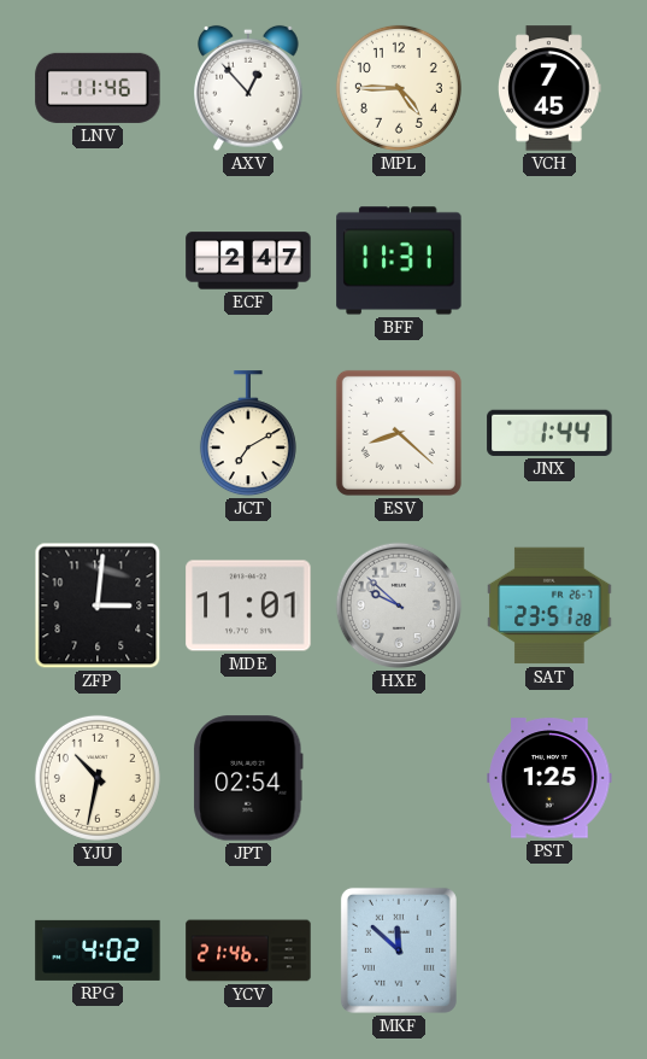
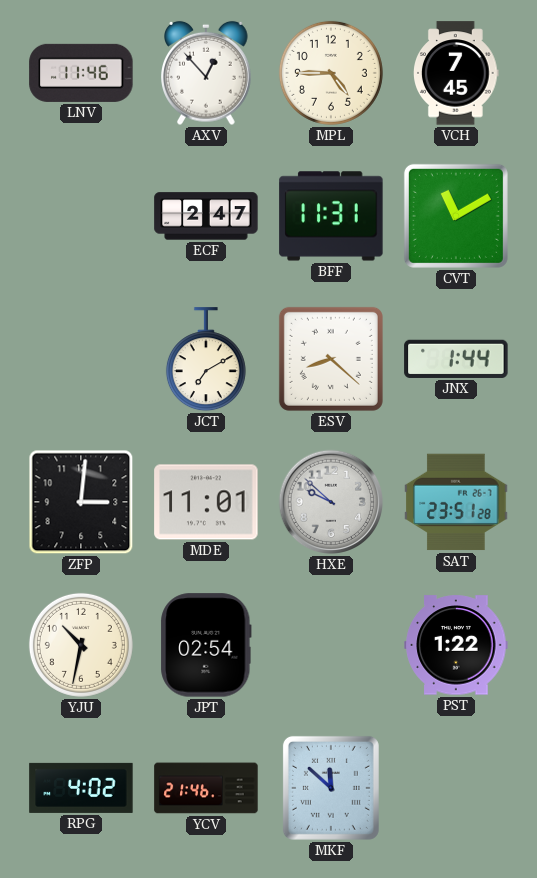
CVT: none -> 11:10
PST: 1:25 -> 1:22
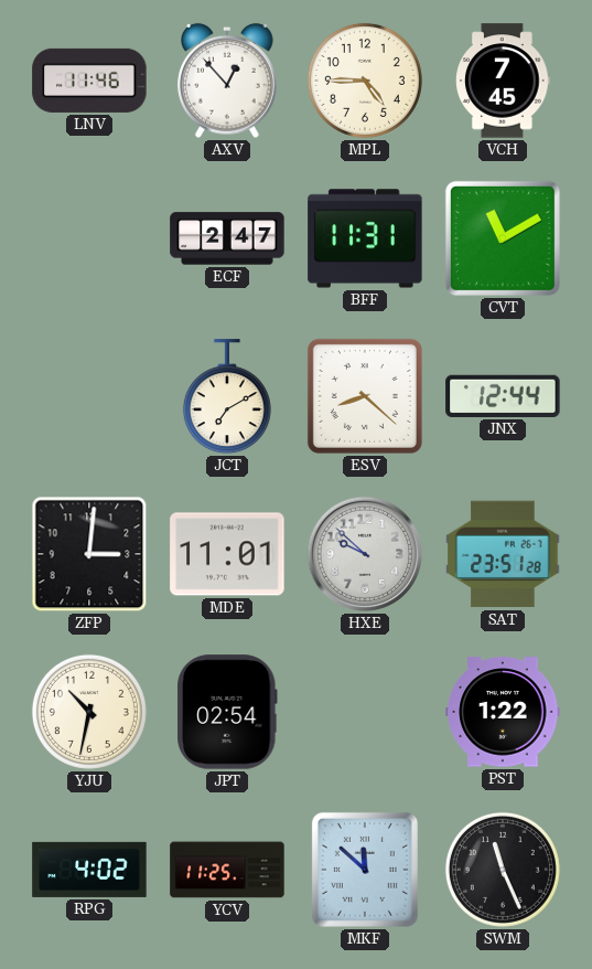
JNX: 1:44 -> 12:44
YCV: 21:46 -> 11:25
SWM: none -> 11:26
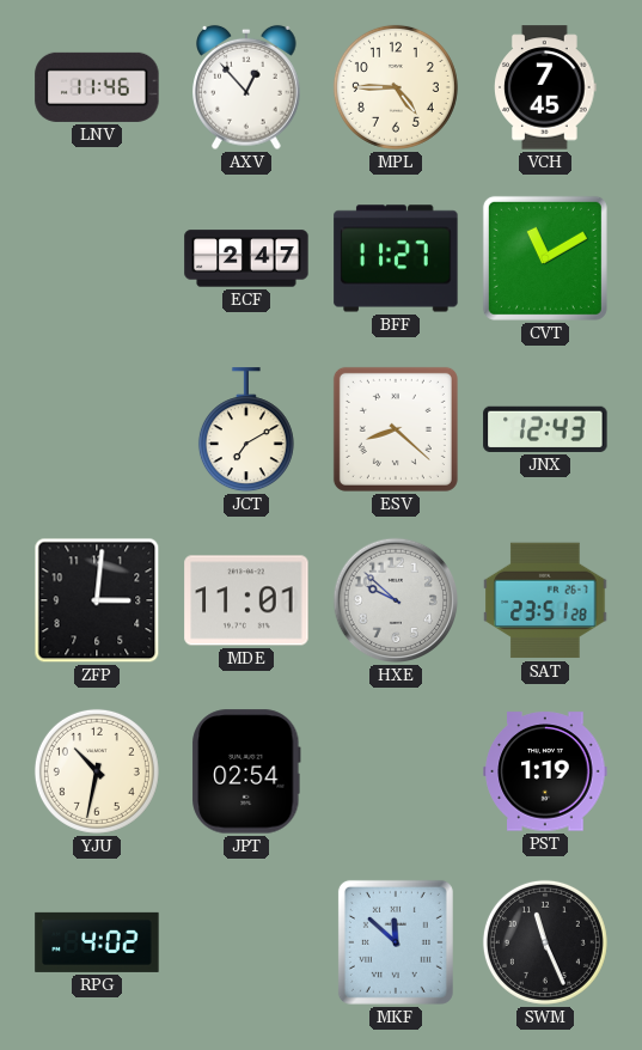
BFF: 11:31 -> 11:27
JNX: 12:44 -> 12:43
PST: 1:22 -> 1:19
YCV: 11:25 -> none
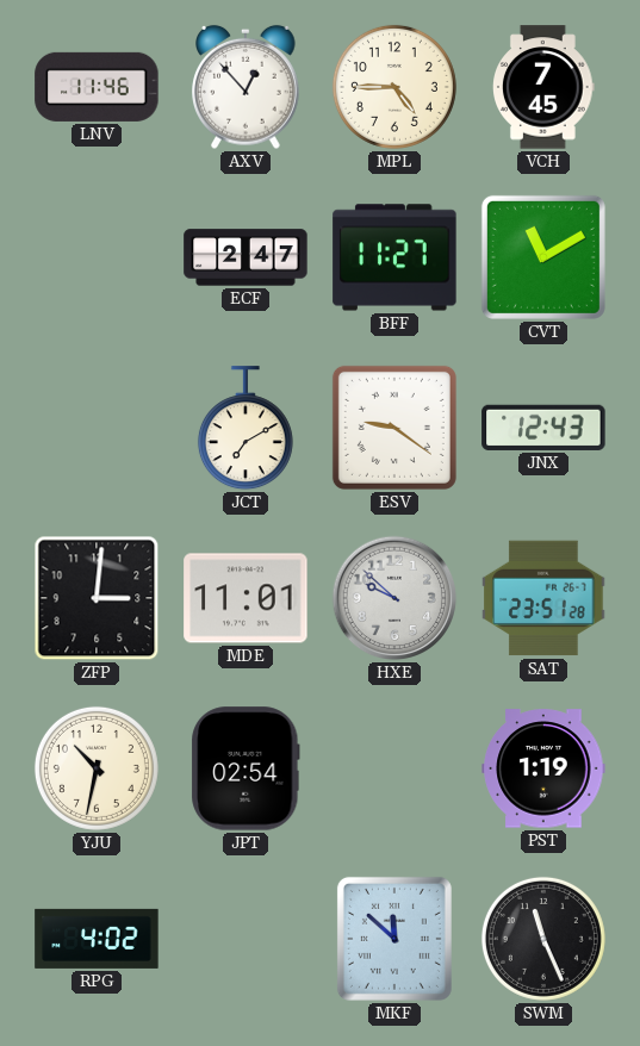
ESV: 8:22 -> 9:21
